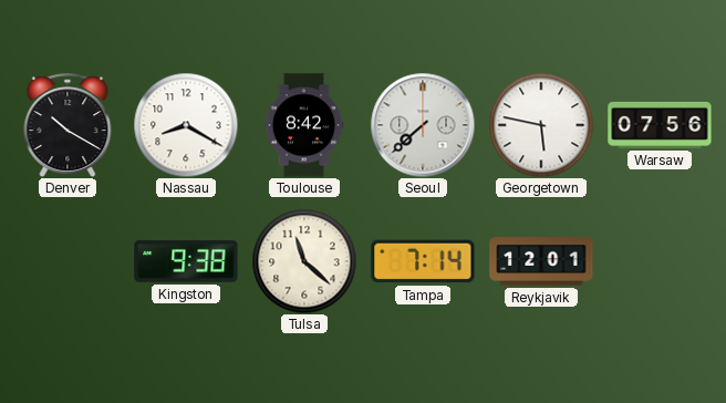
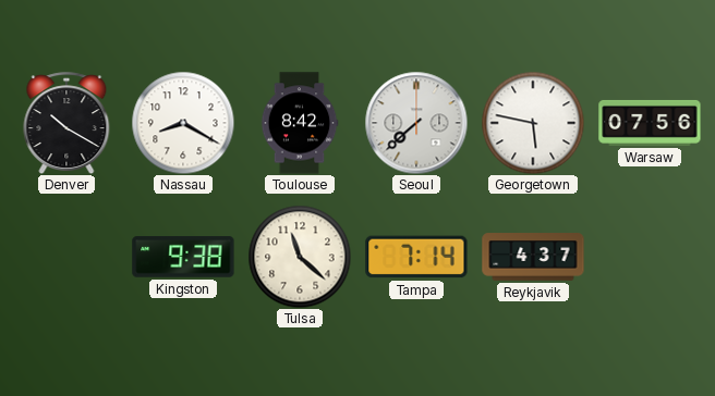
Reykjavik: 12:01 -> 4:37
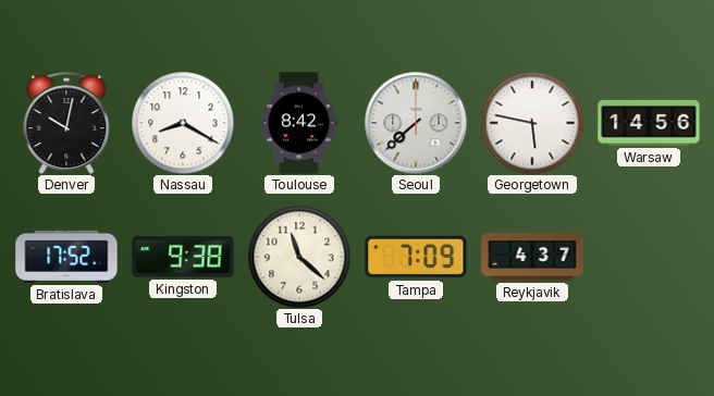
Denver: 10:20 -> 10:02
Warsaw: 07:56 -> 14:56
Bratislava: none -> 17:52
Tampa: 7:14 -> 7:09
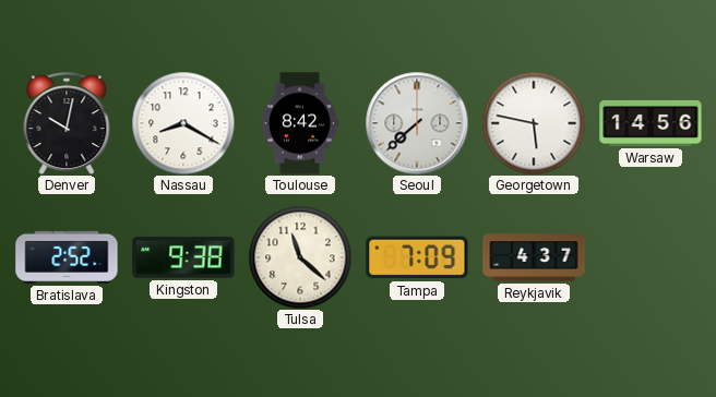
Bratislava: 17:52 -> 2:52
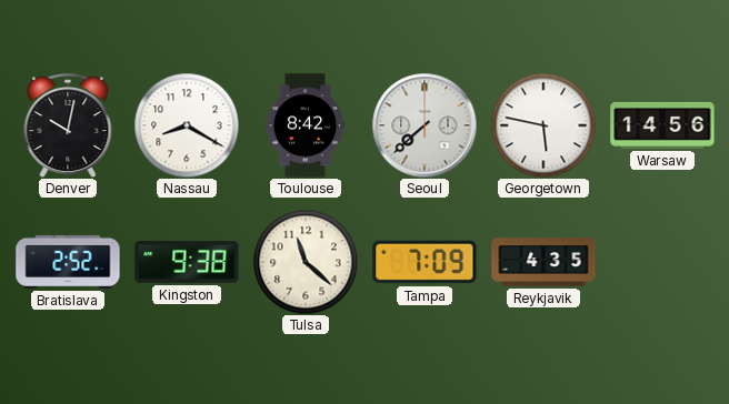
Reykjavik: 4:37 -> 4:35
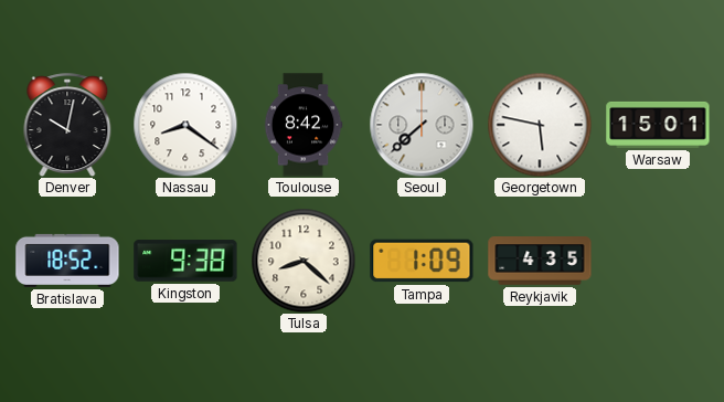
Nassau: 8:20 -> 8:21
Warsaw: 14:56 -> 15:01
Bratislava: 2:52 -> 18:52
Tulsa: 11:22 -> 8:22
Tampa: 7:09 -> 1:09
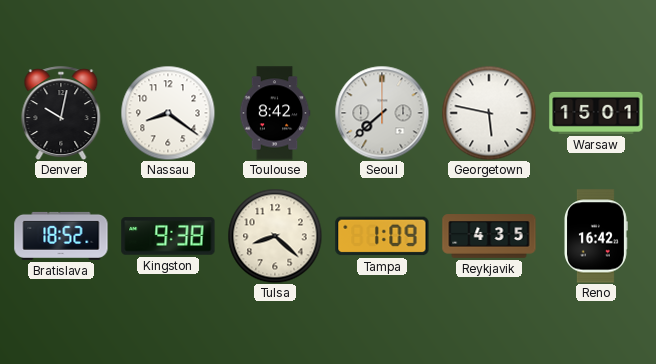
Reno: none -> 16:42
